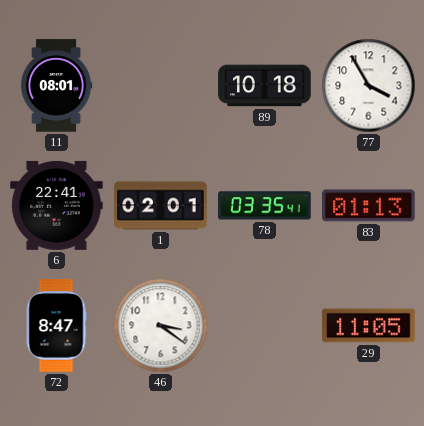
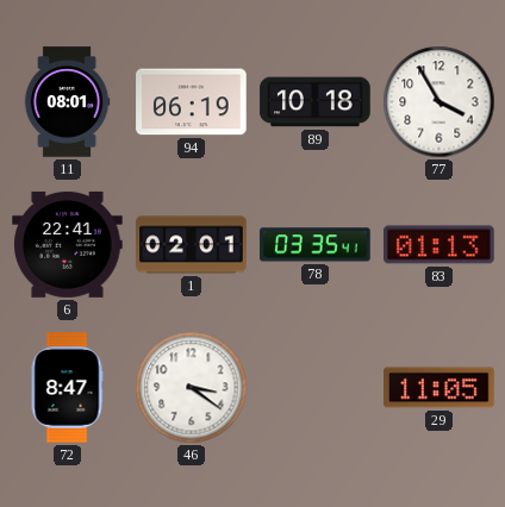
94: none -> 06:19
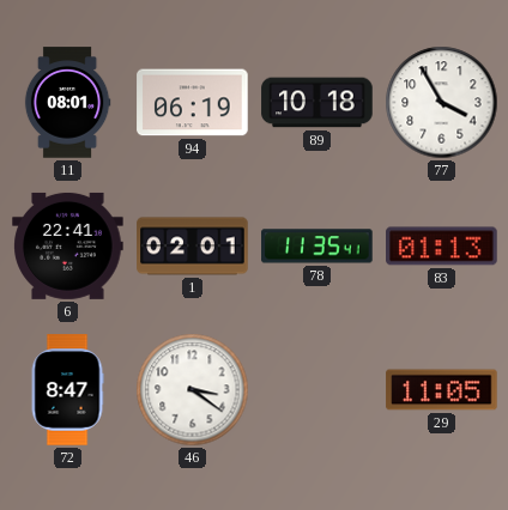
78: 03:35 -> 11:35
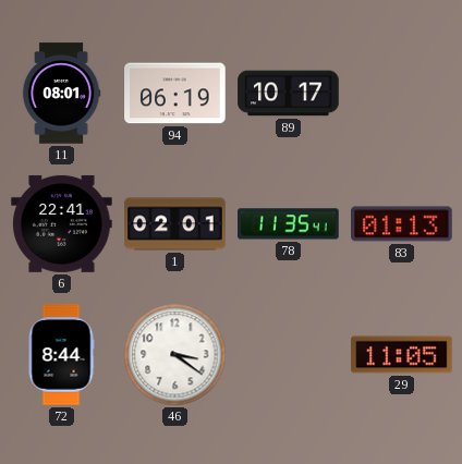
89: 10:18 -> 10:17
77: 3:55 -> none
72: 8:47 -> 8:44
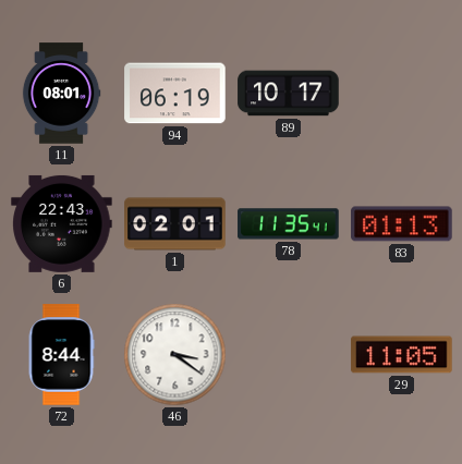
6: 22:41 -> 22:43
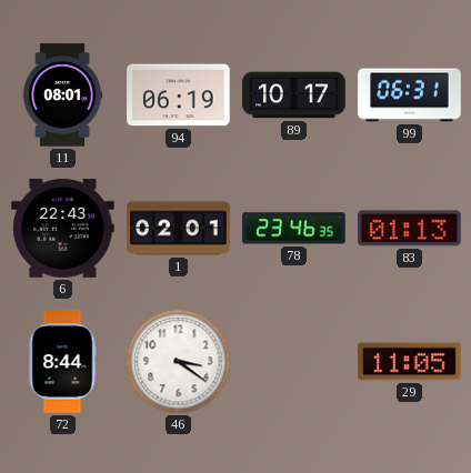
99: none -> 06:31
78: 11:35 -> 23:46
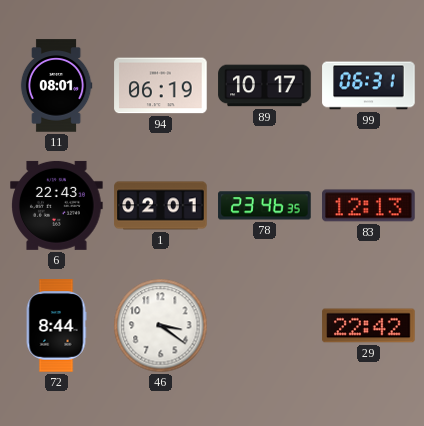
83: 01:13 -> 12:13
29: 11:05 -> 22:42
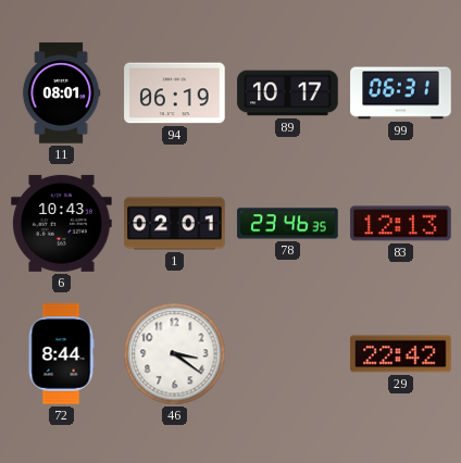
6: 22:43 -> 10:43
